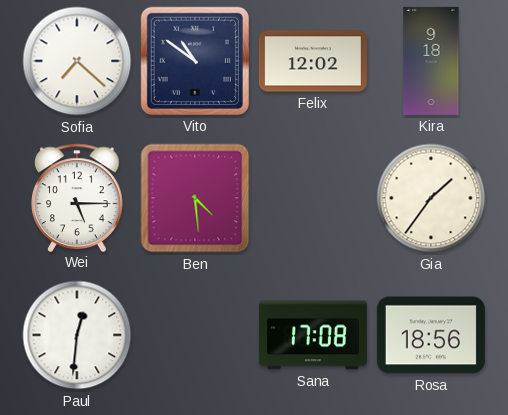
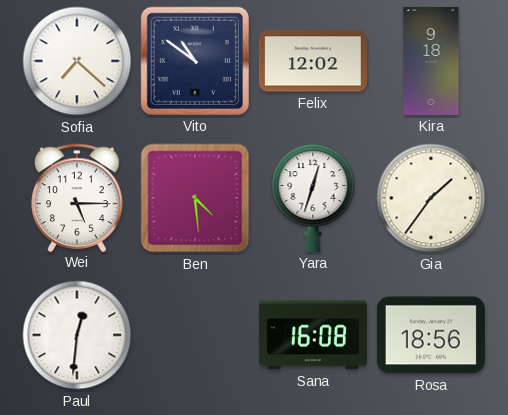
Yara: none -> 12:33
Sana: 17:08 -> 16:08
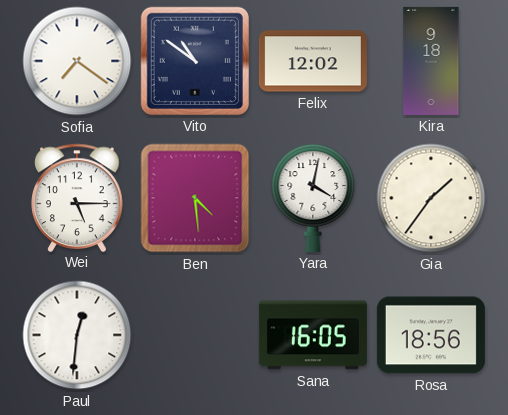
Sofia: 7:22 -> 7:21
Yara: 12:33 -> 4:02
Sana: 16:08 -> 16:05
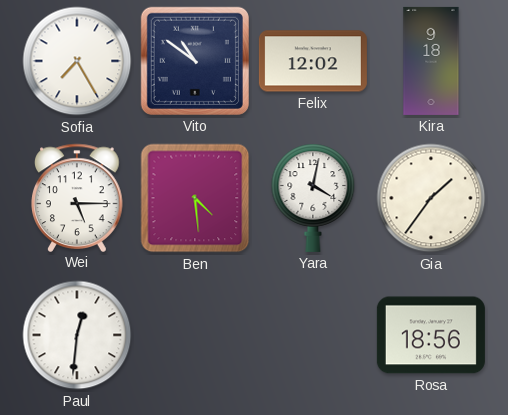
Sofia: 7:21 -> 7:25
Sana: 16:05 -> none
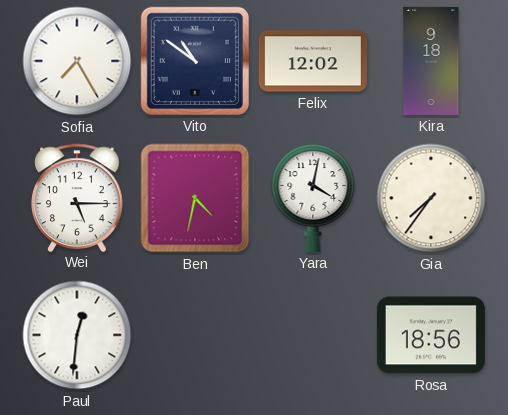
Ben: 4:29 -> 4:32
Gia: 1:36 -> 7:36
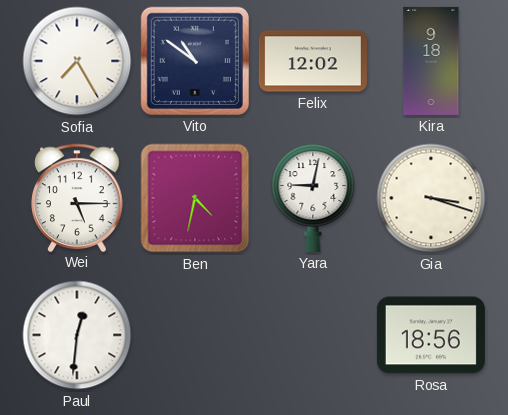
Yara: 4:02 -> 9:02
Gia: 7:36 -> 3:18
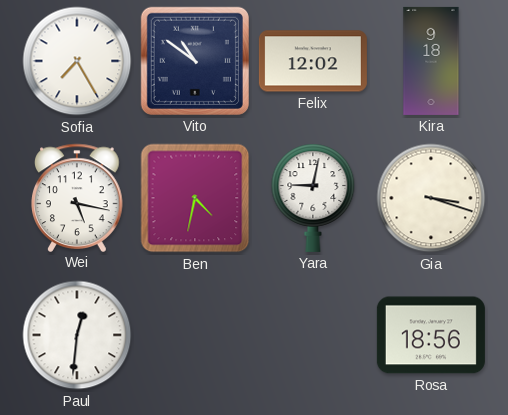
Wei: 5:15 -> 5:17
